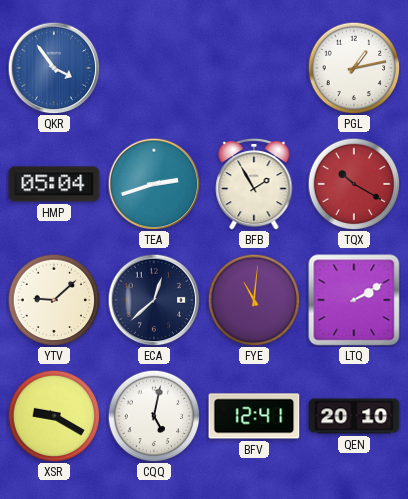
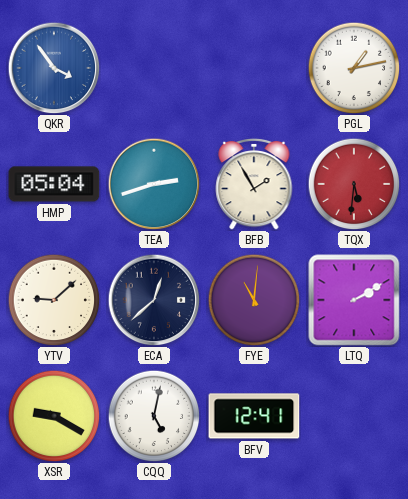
TQX: 10:20 -> 5:31
QEN: 20:10 -> none
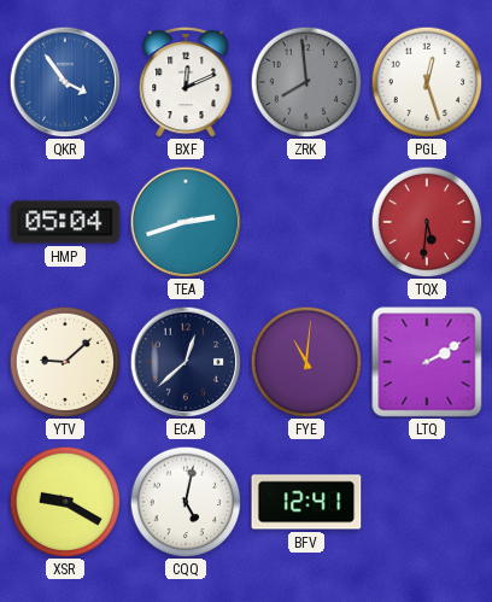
BXF: none -> 12:11
ZRK: none -> 7:59
PGL: 1:13 -> 12:27
BFB: 1:55 -> none
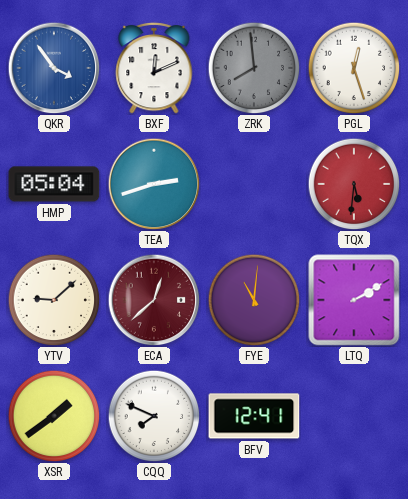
ECA dial: navy -> burgundy
XSR: 9:20 -> 1:39
CQQ: 5:02 -> 7:49
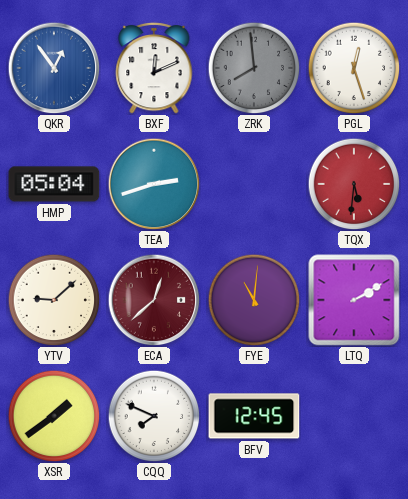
QKR: 3:54 -> 12:54
BFV: 12:41 -> 12:45
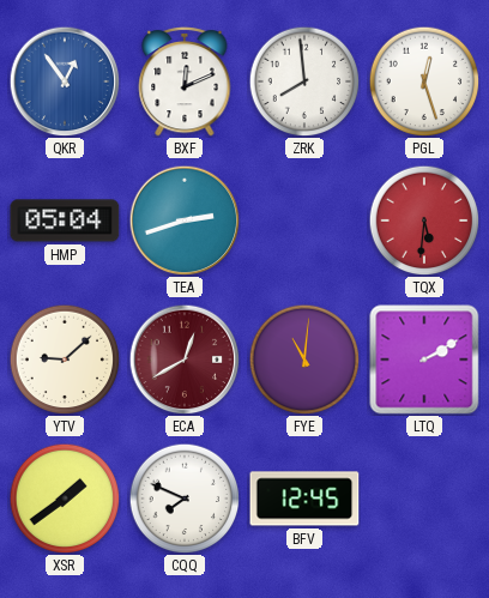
ZRK dial: grey -> white
ECA: 12:38 -> 12:40
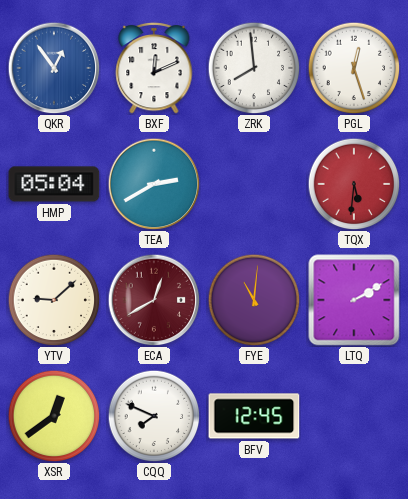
TEA: 2:42 -> 2:40
XSR: 1:39 -> 12:39
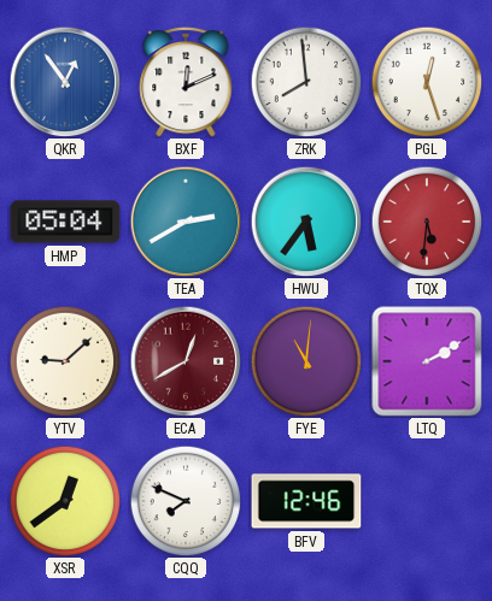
HWU: none -> 5:36
BFV: 12:45 -> 12:46
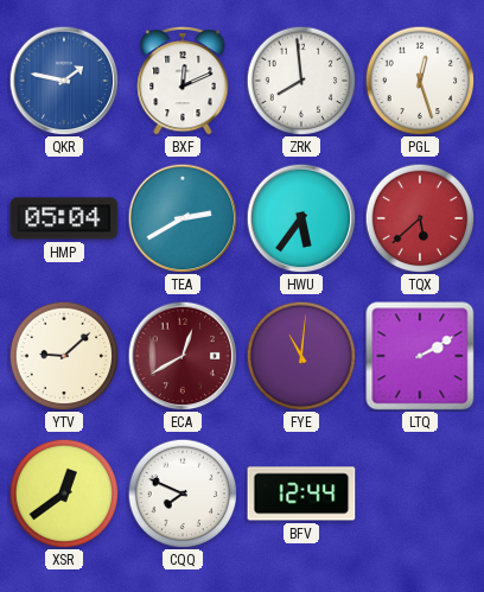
QKR: 12:54 -> 1:47
TQX: 5:31 -> 5:38
BFV: 12:46 -> 12:44
